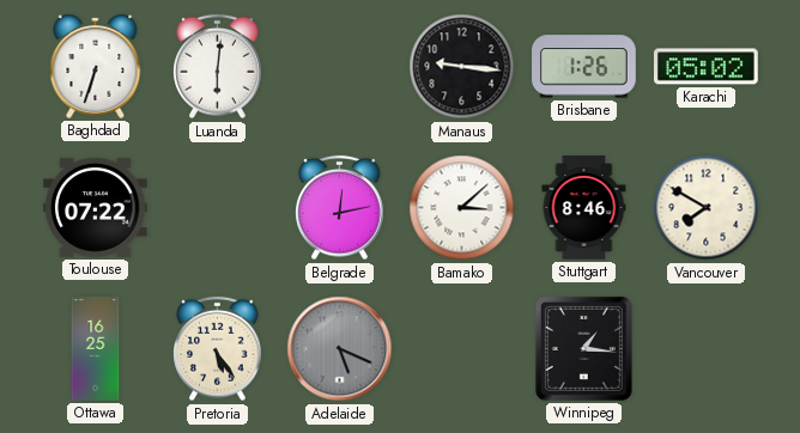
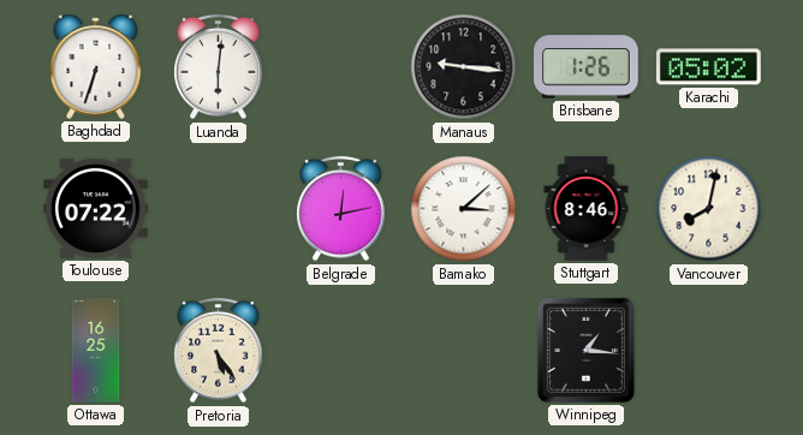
Vancouver: 7:50 -> 8:02
Adelaide: 5:19 -> none
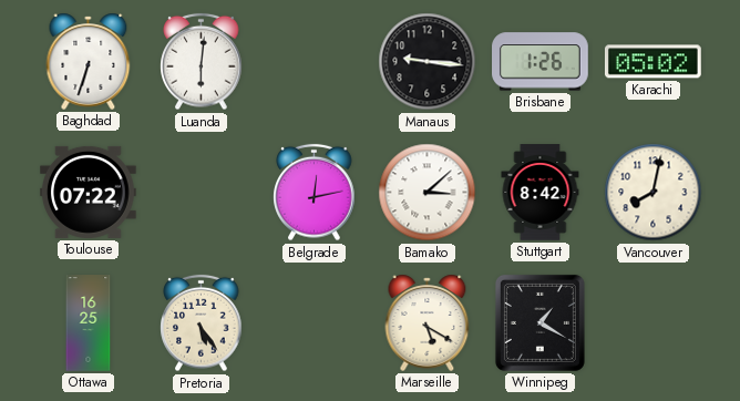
Stuttgart: 8:46 -> 8:42
Marseille: none -> 5:20
Winnipeg: 1:16 -> 1:20
